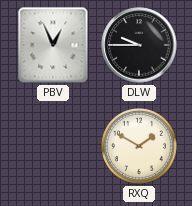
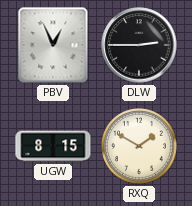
DLW: 9:45 -> 2:45
UGW: none -> 8:15
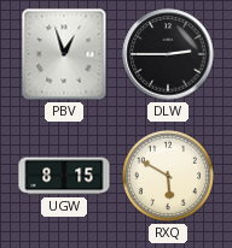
PBV: 12:56 -> 12:57
RXQ: 1:50 -> 5:50
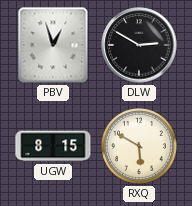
DLW: 2:45 -> 2:50
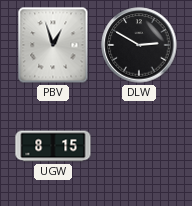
RXQ: 5:50 -> none
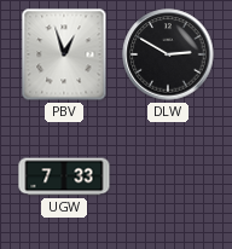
UGW: 8:15 -> 7:33
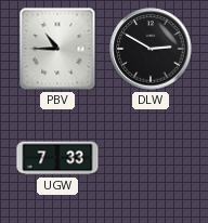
PBV: 12:57 -> 10:45
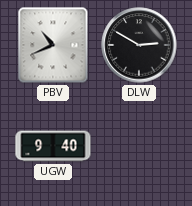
PBV: 10:45 -> 10:41
UGW: 7:33 -> 9:40
